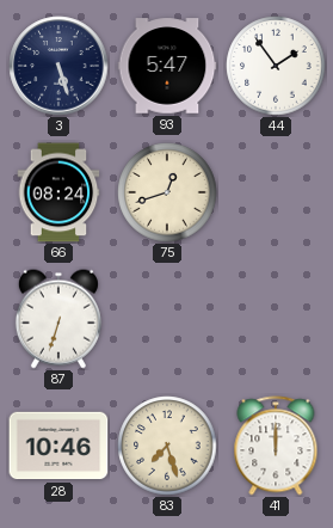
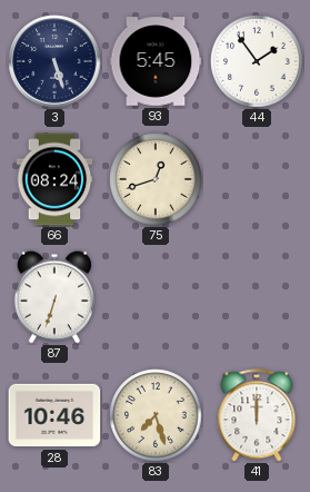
93: 5:47 -> 5:45
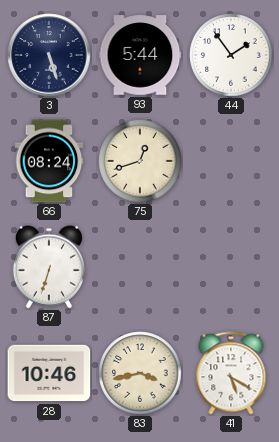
93: 5:45 -> 5:44
83: 7:27 -> 3:43
41: 12:00 -> 5:20
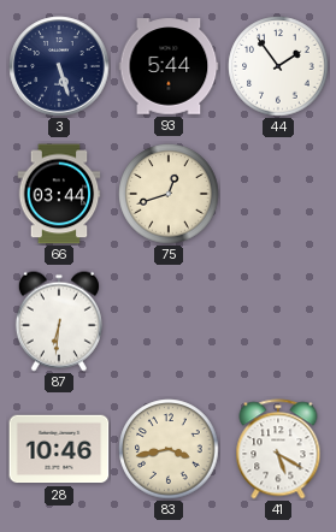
66: 08:24 -> 03:44
87: 6:33 -> 6:31
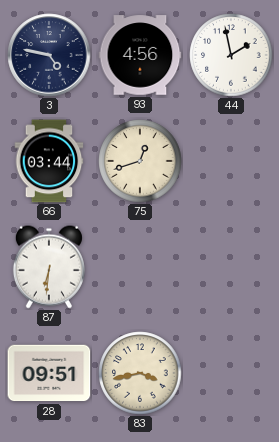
3: 5:27 -> 4:47
93: 5:44 -> 4:56
44: 1:54 -> 1:58
28: 10:46 -> 09:51
41: 5:20 -> none
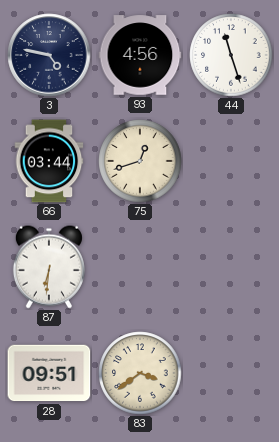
44: 1:58 -> 11:27
83: 3:43 -> 3:39
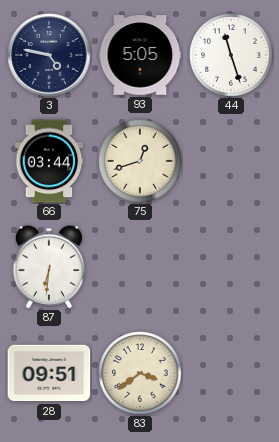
93: 4:56 -> 5:05
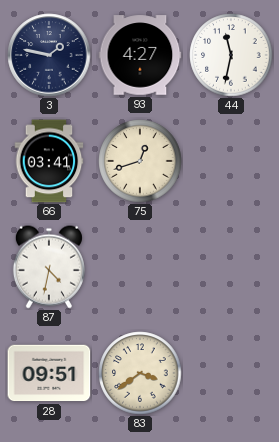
3: 4:47 -> 1:47
93: 5:05 -> 4:27
44: 11:27 -> 11:32
66: 03:44 -> 03:41
87: 6:31 -> 4:32
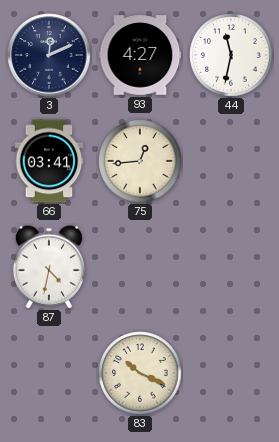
3: 1:47 -> 12:11
75: 12:42 -> 12:44
28: 09:51 -> none
83: 3:39 -> 10:19
